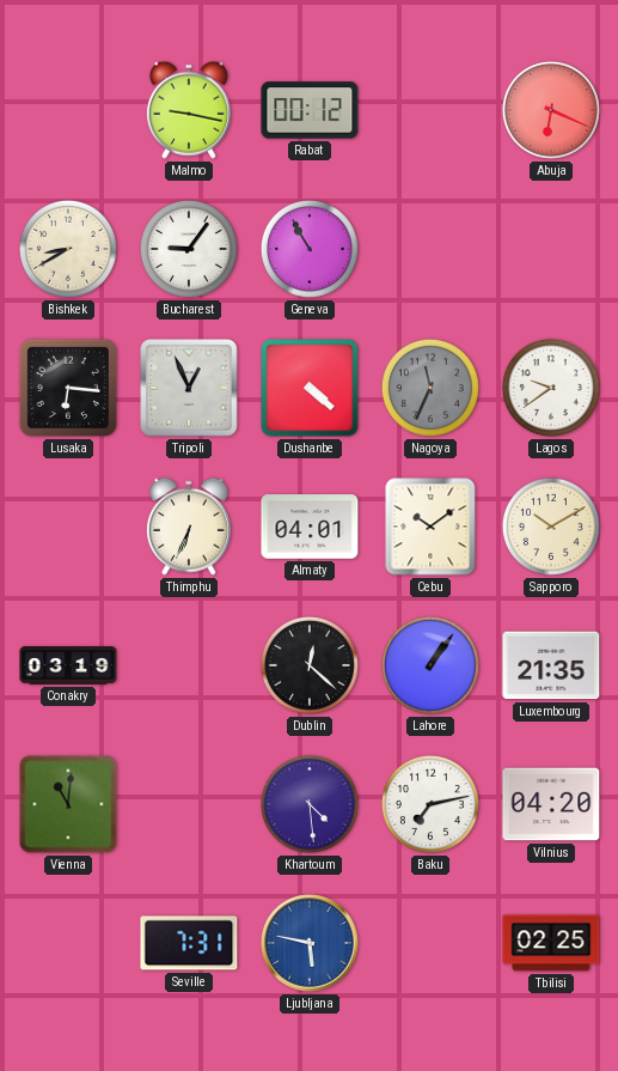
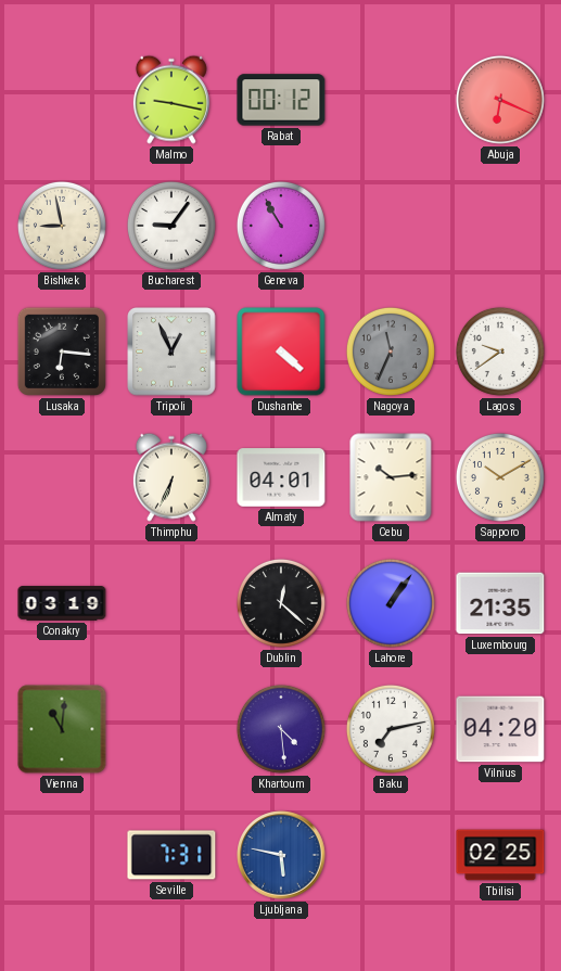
Bishkek: 8:40 -> 8:58
Cebu: 10:09 -> 10:14
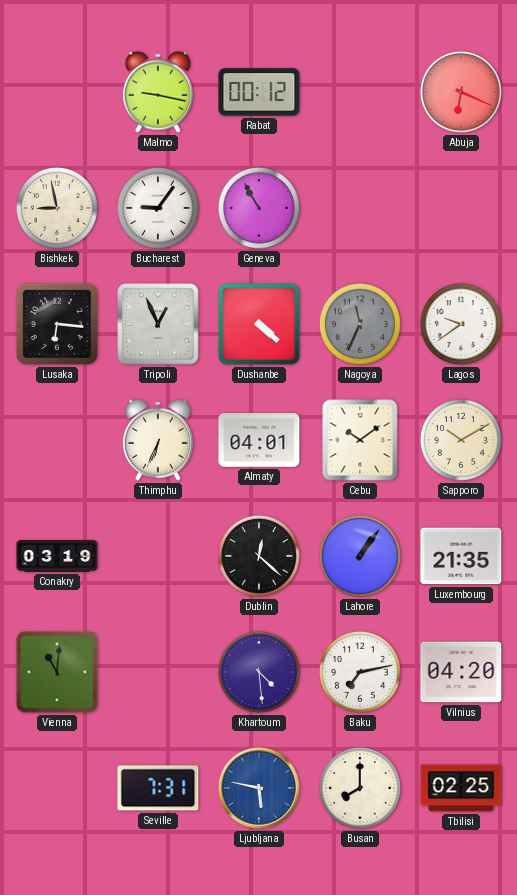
Cebu: 10:14 -> 10:09
Busan: none -> 8:00
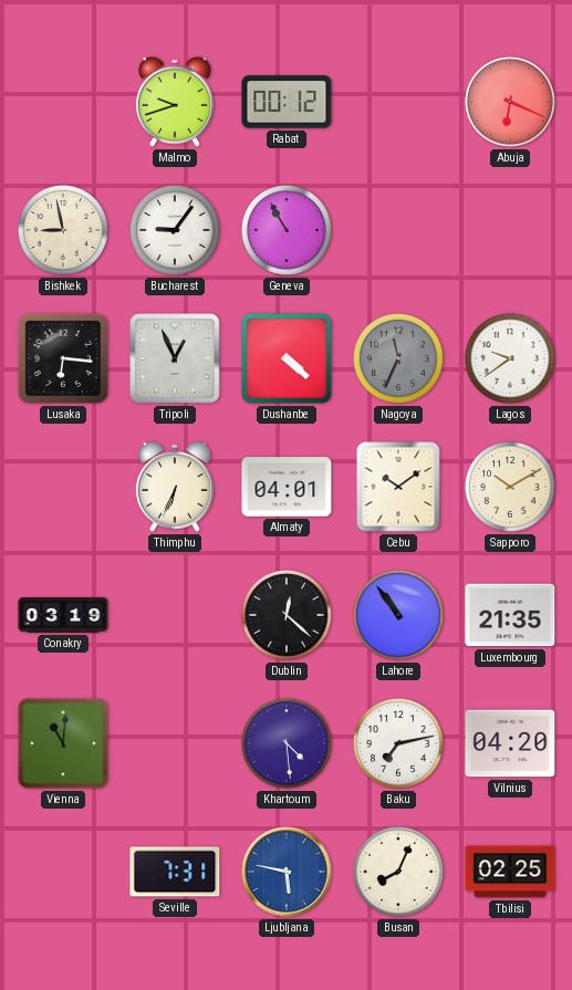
Malmo: 9:17 -> 9:42
Lahore: 1:06 -> 10:54
Busan: 8:00 -> 8:04
